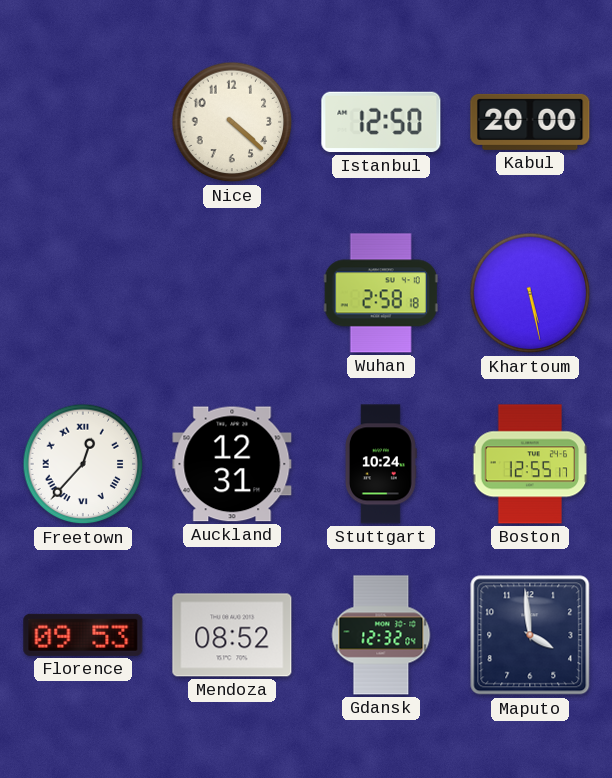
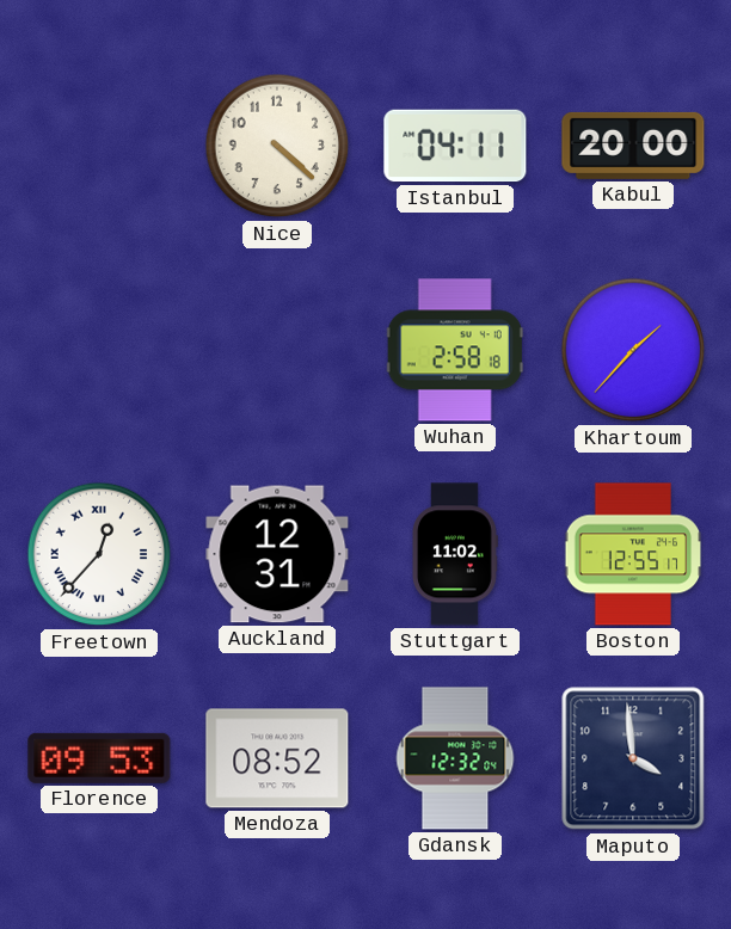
Istanbul: 12:50 -> 04:11
Khartoum: 5:28 -> 1:37
Stuttgart: 10:24 -> 11:02
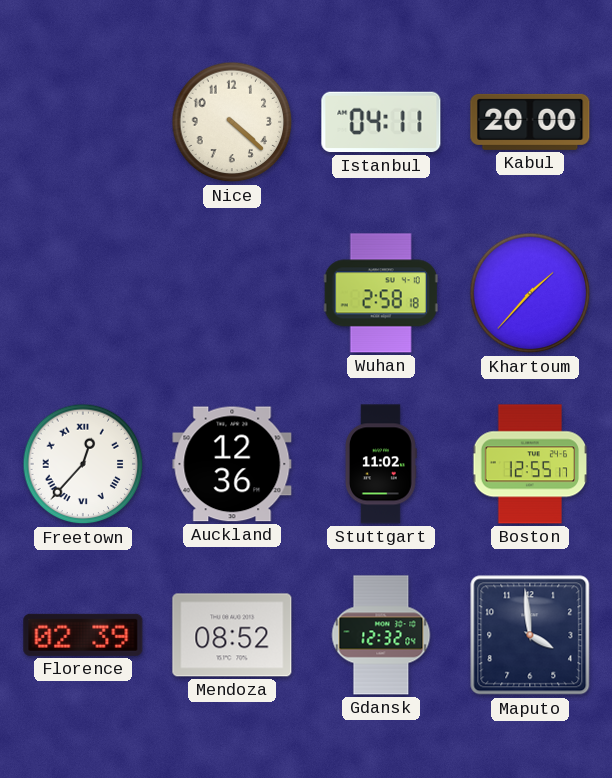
Auckland: 12:31 -> 12:36
Florence: 09:53 -> 02:39
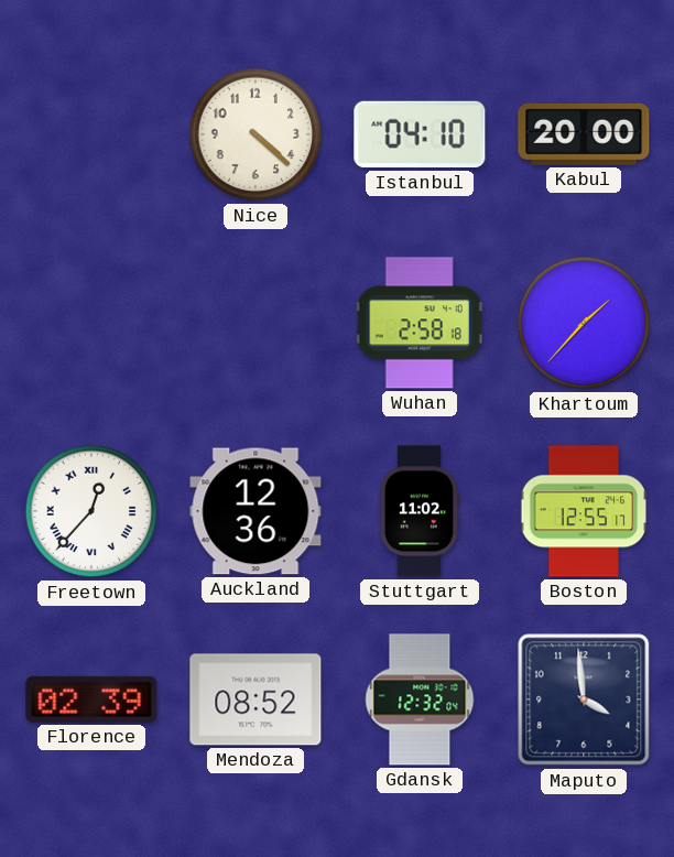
Istanbul: 04:11 -> 04:10
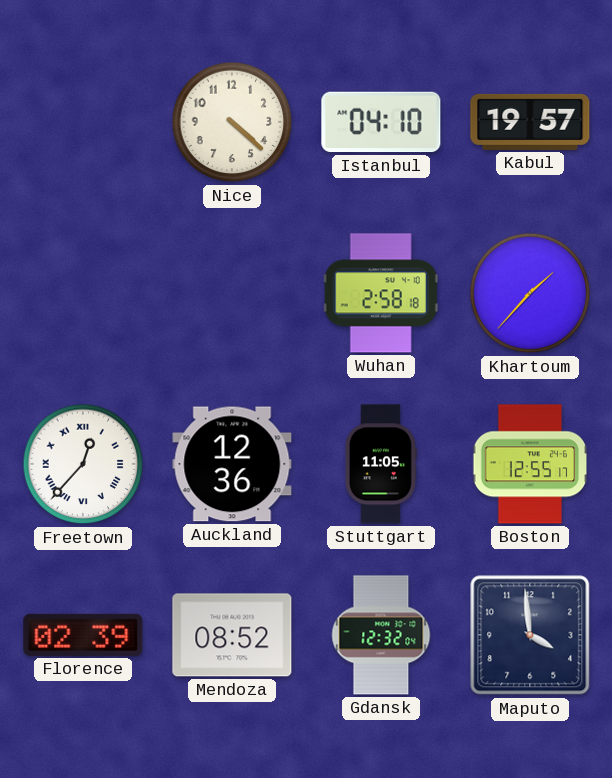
Kabul: 20:00 -> 19:57
Stuttgart: 11:02 -> 11:05
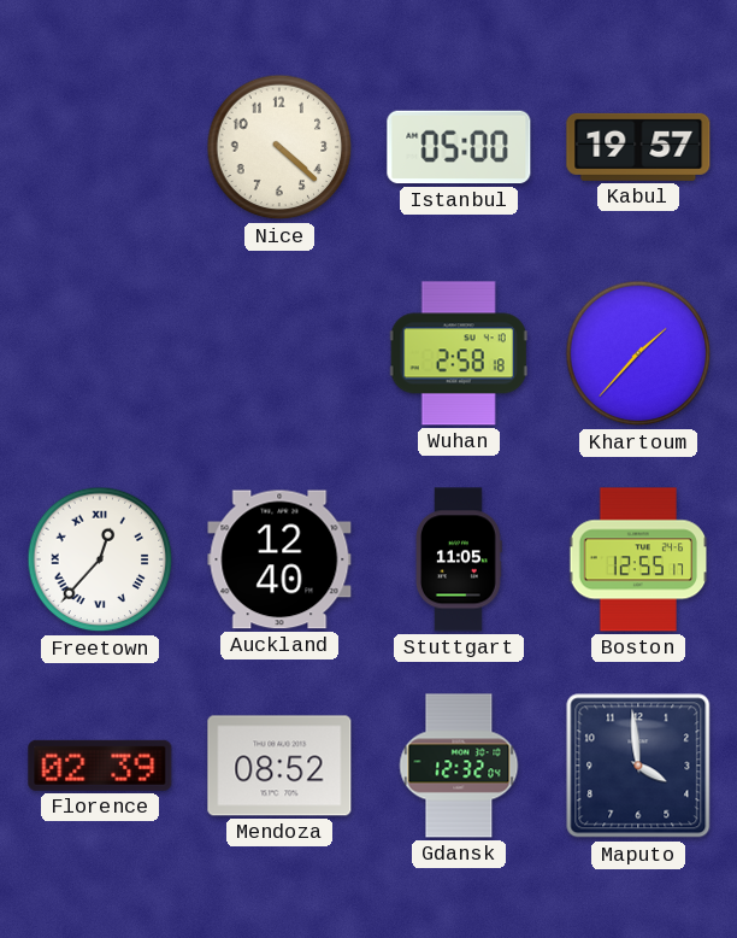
Istanbul: 04:10 -> 05:00
Auckland: 12:36 -> 12:40
